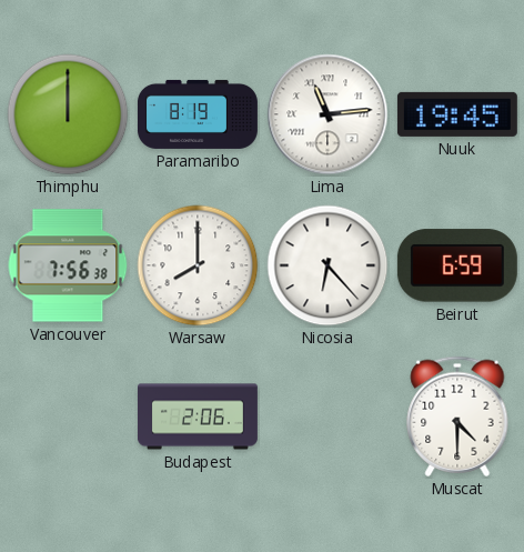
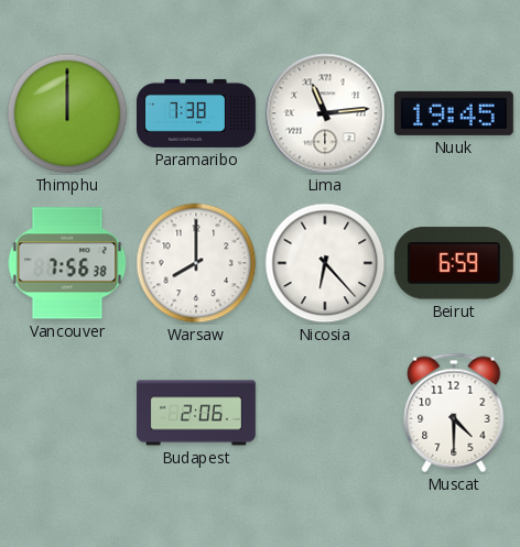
Paramaribo: 8:19 -> 7:38
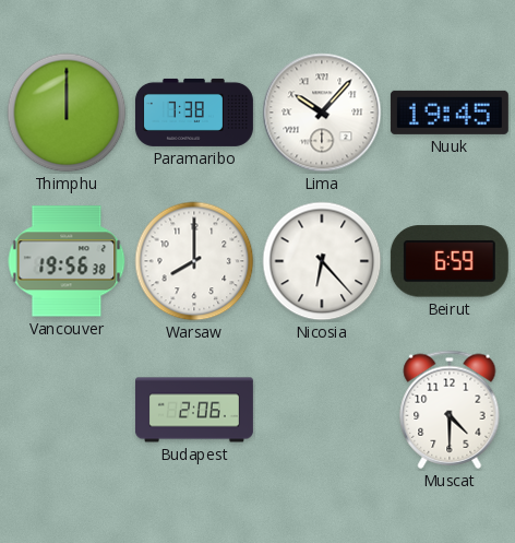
Lima: 11:14 -> 10:07
Vancouver: 7:56 -> 19:56
